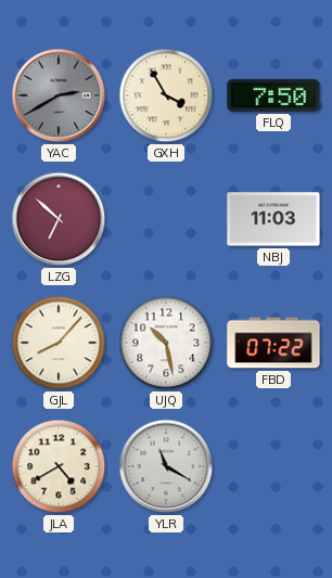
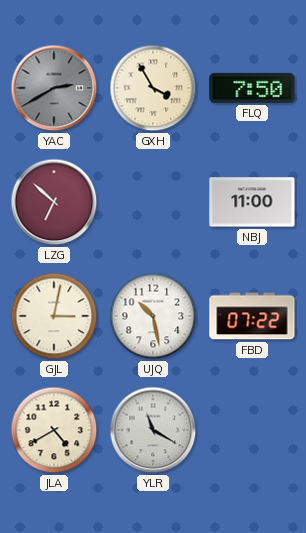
NBJ: 11:03 -> 11:00
GJL: 8:07 -> 3:02
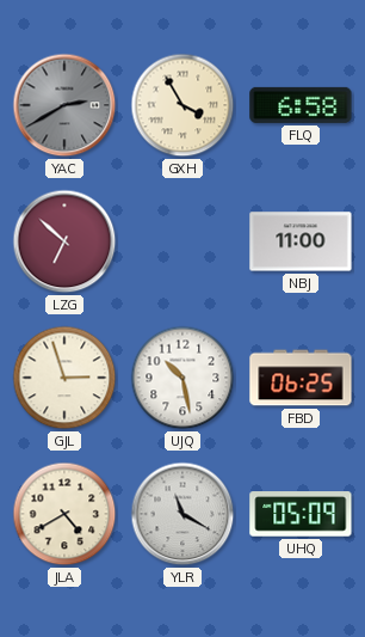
FLQ: 7:50 -> 6:58
GJL: 3:02 -> 2:57
FBD: 07:22 -> 06:25
UHQ: none -> 05:09
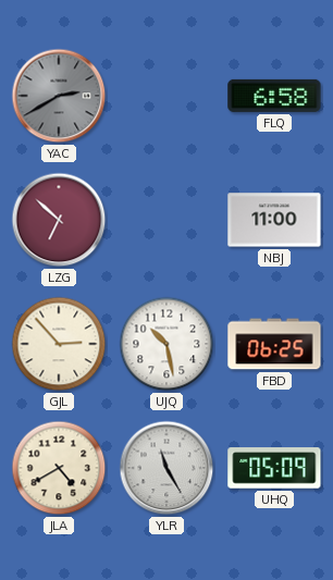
GXH: 3:55 -> none
GJL: 2:57 -> 2:53
YLR: 11:20 -> 11:25
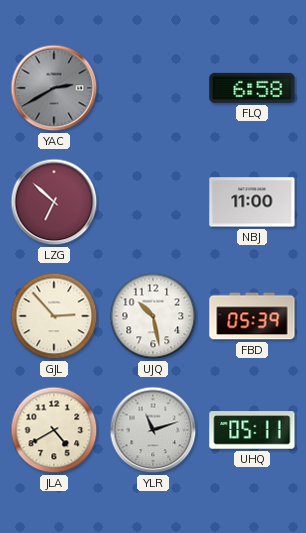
FBD: 06:25 -> 05:39
YLR: 11:25 -> 11:12
UHQ: 05:09 -> 05:11
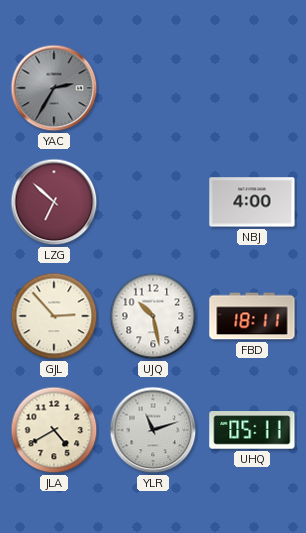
YAC: 2:40 -> 2:35
FLQ: 6:58 -> none
NBJ: 11:00 -> 4:00
FBD: 05:39 -> 18:11
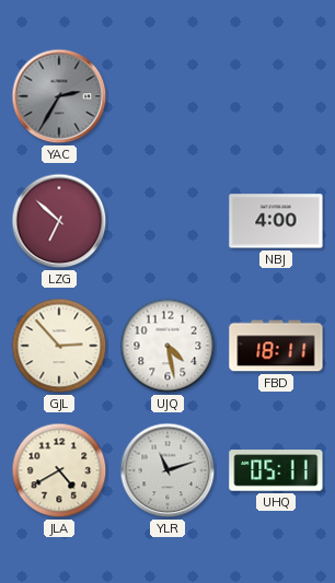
UJQ: 10:28 -> 4:28
